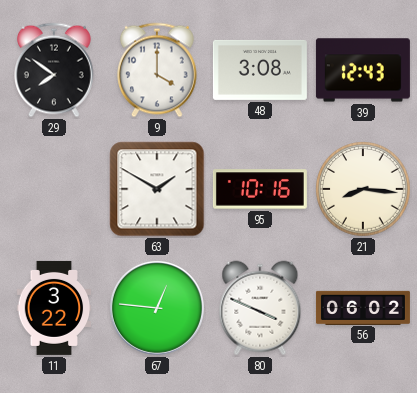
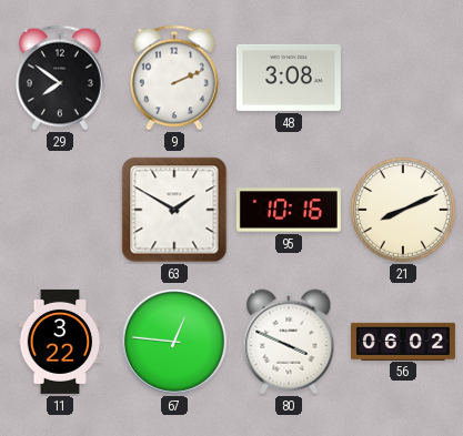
9: 4:00 -> 2:11
39: 12:43 -> none
21: 8:16 -> 8:11
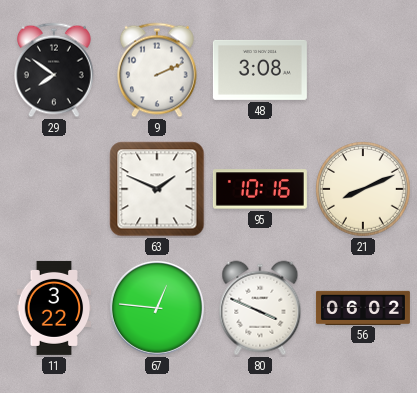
63: 1:50 -> 1:49
